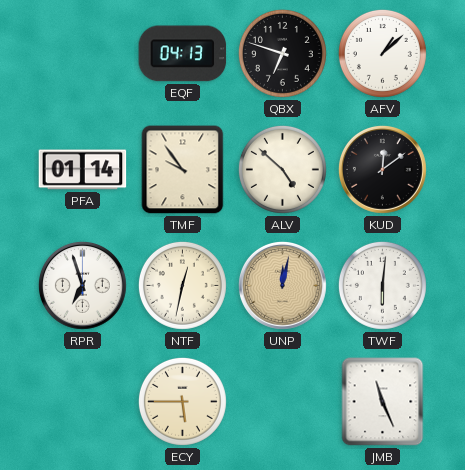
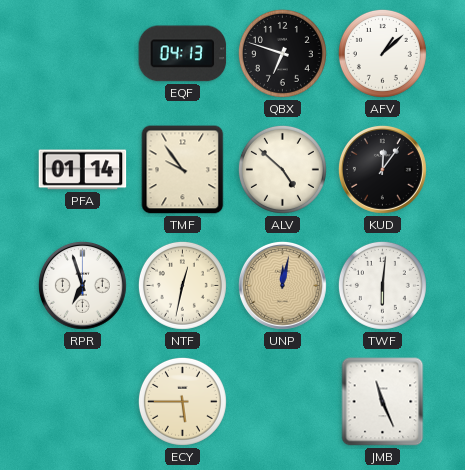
KUD: 12:09 -> 12:06
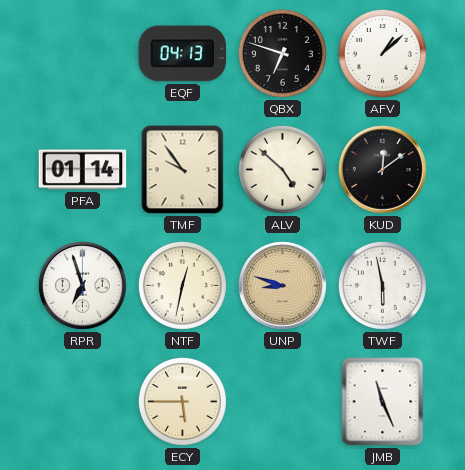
KUD: 12:06 -> 12:09
UNP: 12:02 -> 8:48
TWF: 6:01 -> 5:58
